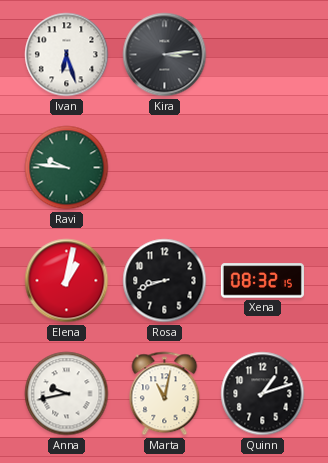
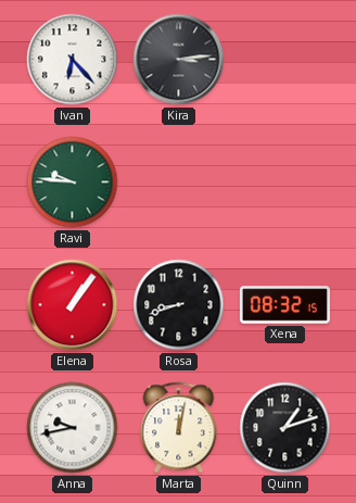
Ivan: 6:27 -> 6:23
Elena: 1:02 -> 1:06
Marta: 11:02 -> 12:02
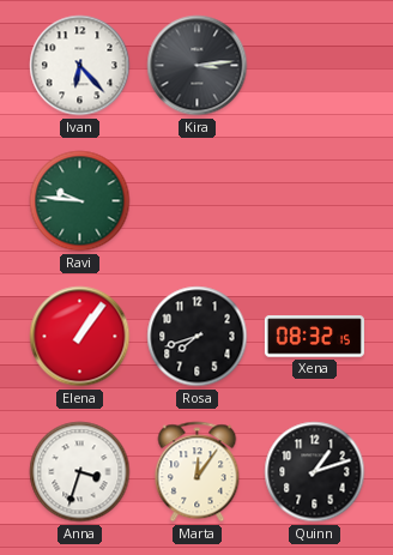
Rosa: 8:42 -> 7:42
Anna: 9:43 -> 3:33
Marta: 12:02 -> 12:06
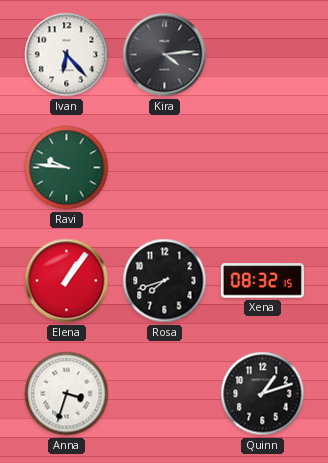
Kira: 3:14 -> 4:14
Marta: 12:06 -> none
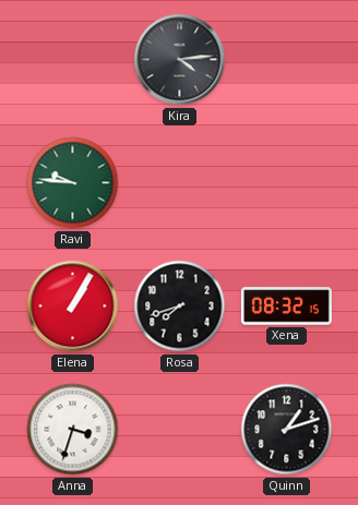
Ivan: 6:23 -> none
Elena: 1:06 -> 1:05
